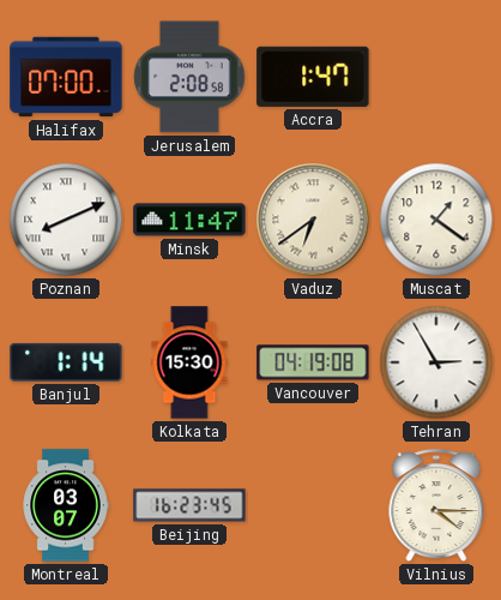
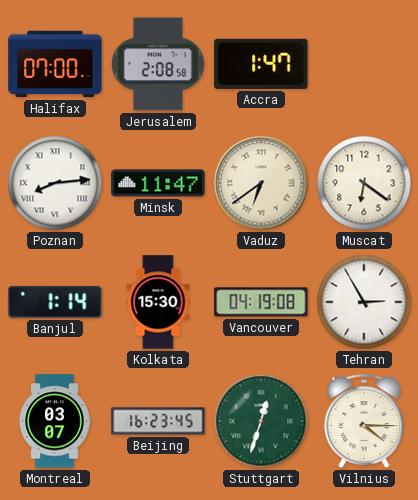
Poznan: 8:11 -> 8:14
Muscat: 1:21 -> 6:21
Stuttgart: none -> 12:33
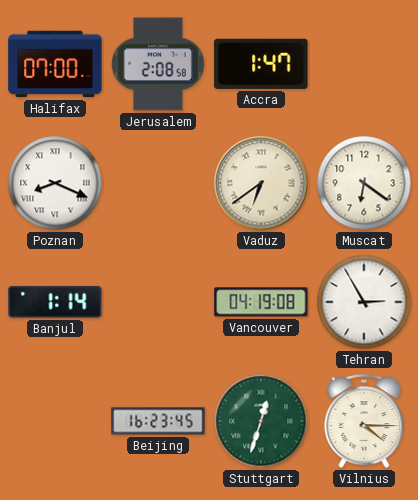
Poznan: 8:14 -> 8:19
Minsk: 11:47 -> none
Kolkata: 15:30 -> none
Montreal: 03:07 -> none
